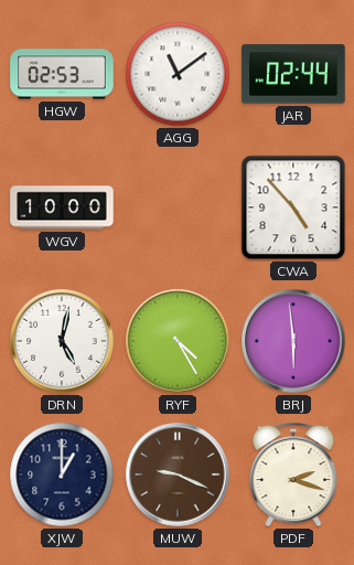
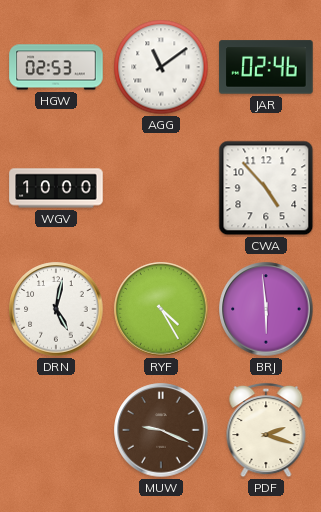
JAR: 02:44 -> 02:46
XJW: 1:00 -> none
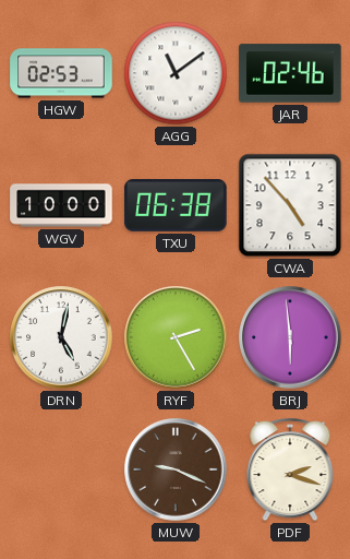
TXU: none -> 06:38
RYF: 4:25 -> 2:25
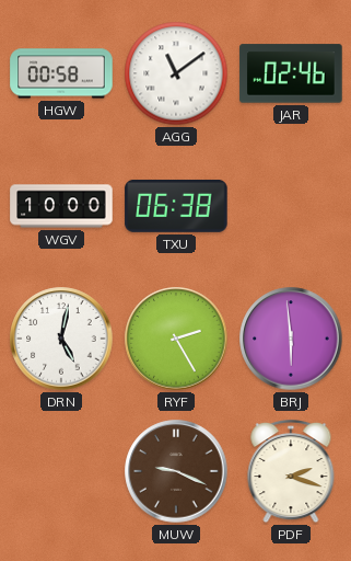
HGW: 02:53 -> 00:58
CWA: 4:53 -> none
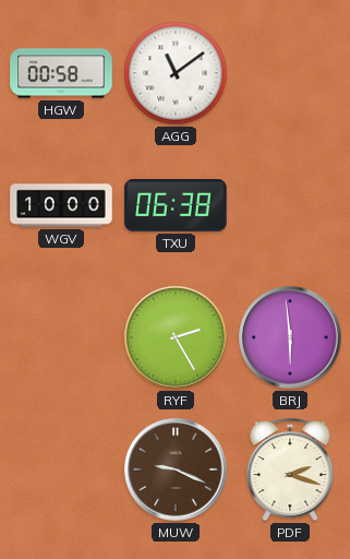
JAR: 02:46 -> none
DRN: 5:02 -> none
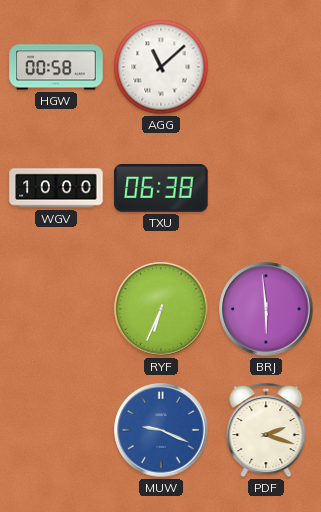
AGG: 11:09 -> 11:08
RYF: 2:25 -> 6:34
MUW dial: brown -> blue
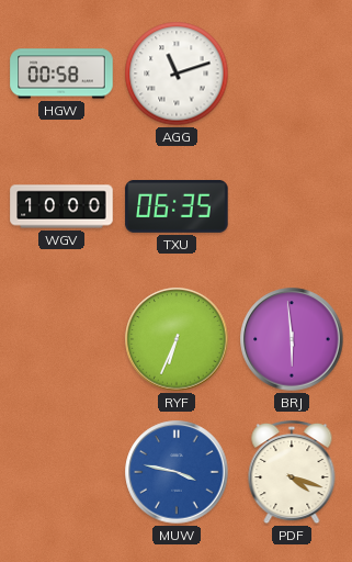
AGG: 11:08 -> 11:12
TXU: 06:38 -> 06:35
MUW: 9:19 -> 3:47
PDF: 2:18 -> 4:18
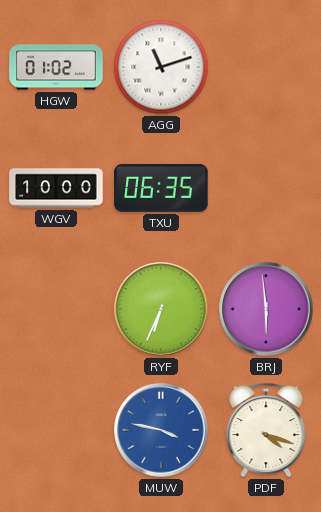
HGW: 00:58 -> 01:02
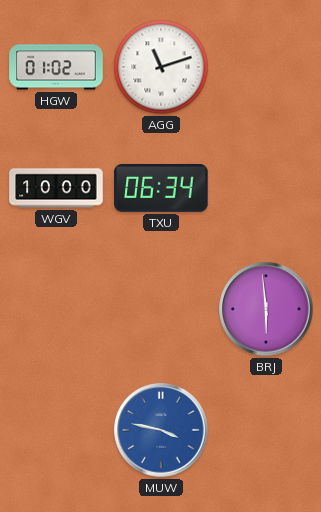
TXU: 06:35 -> 06:34
RYF: 6:34 -> none
PDF: 4:18 -> none
